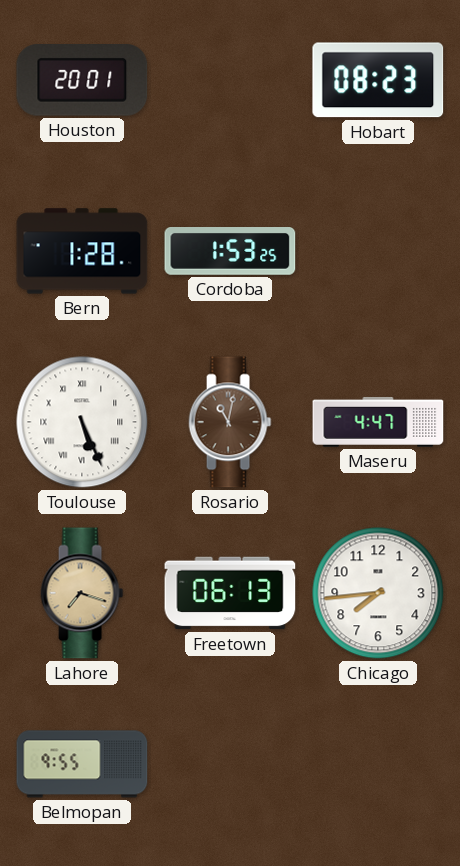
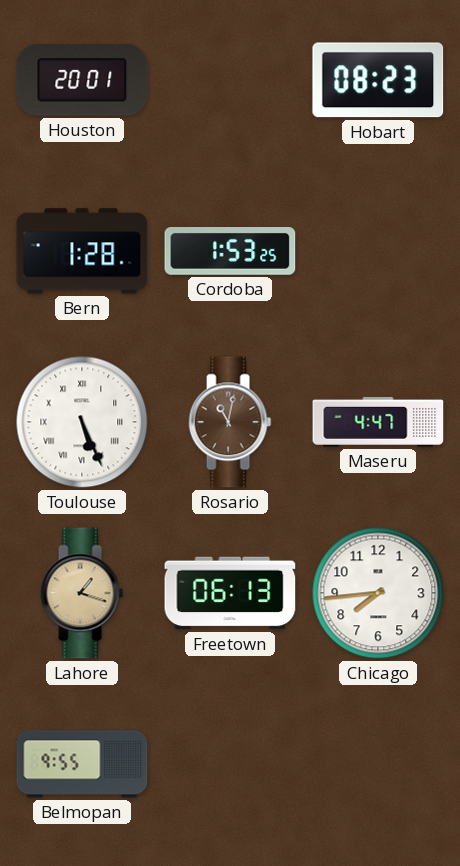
Lahore: 7:18 -> 1:18
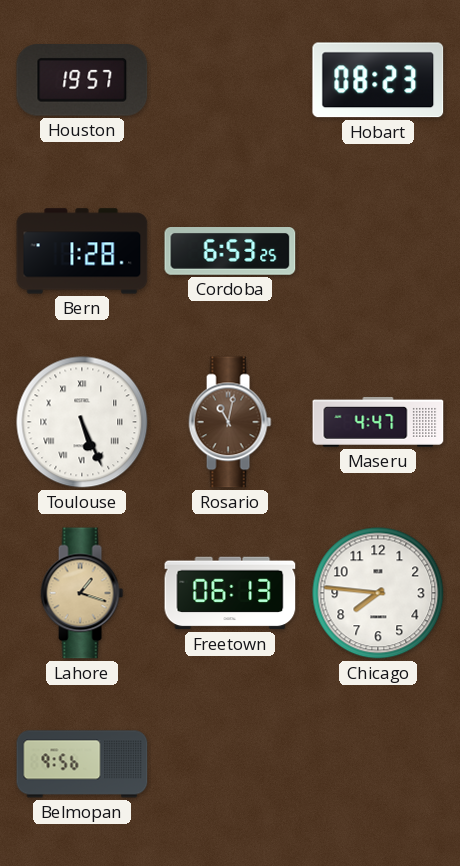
Houston: 20:01 -> 19:57
Cordoba: 1:53 -> 6:53
Chicago: 7:44 -> 7:46
Belmopan: 9:55 -> 9:56
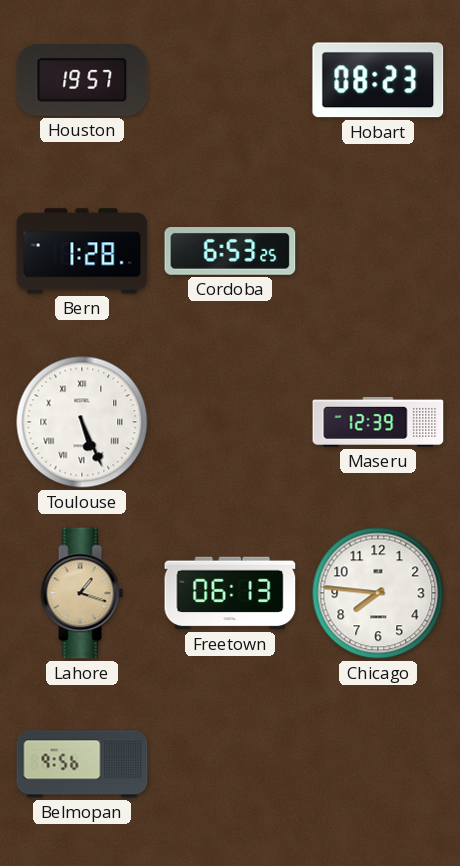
Rosario: 11:02 -> none
Maseru: 4:47 -> 12:39
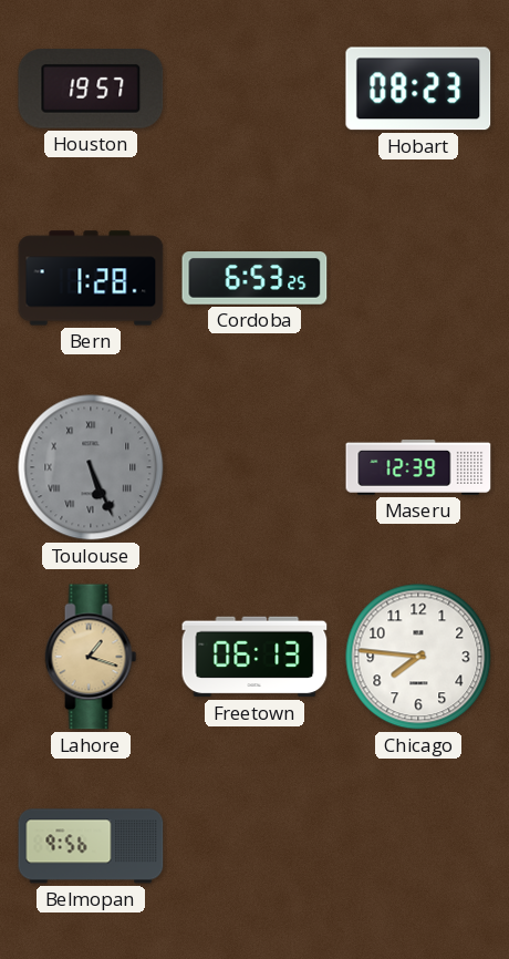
Toulouse dial: white -> grey
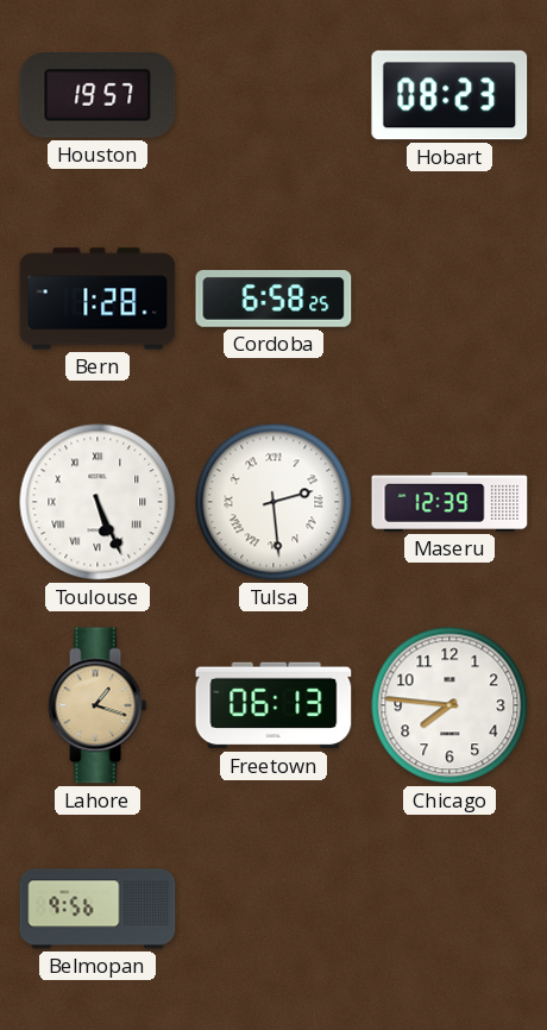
Cordoba: 6:53 -> 6:58
Toulouse dial: grey -> white
Tulsa: none -> 2:29
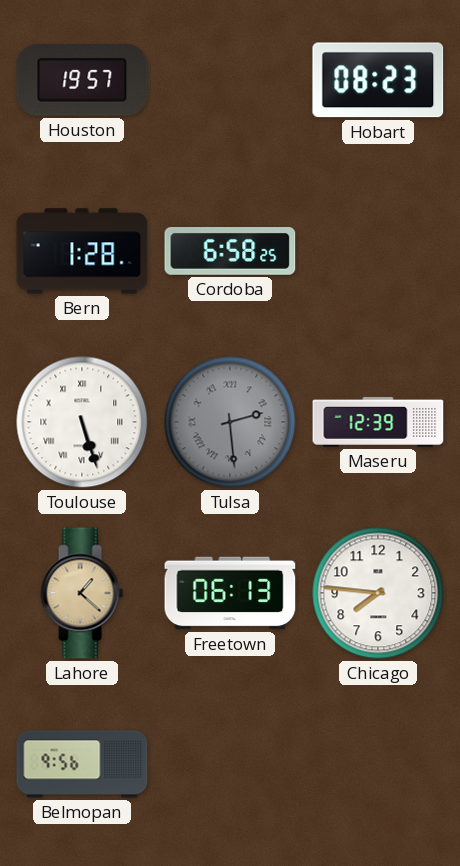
Toulouse: 5:26 -> 5:27
Tulsa dial: white -> grey
Lahore: 1:18 -> 1:22
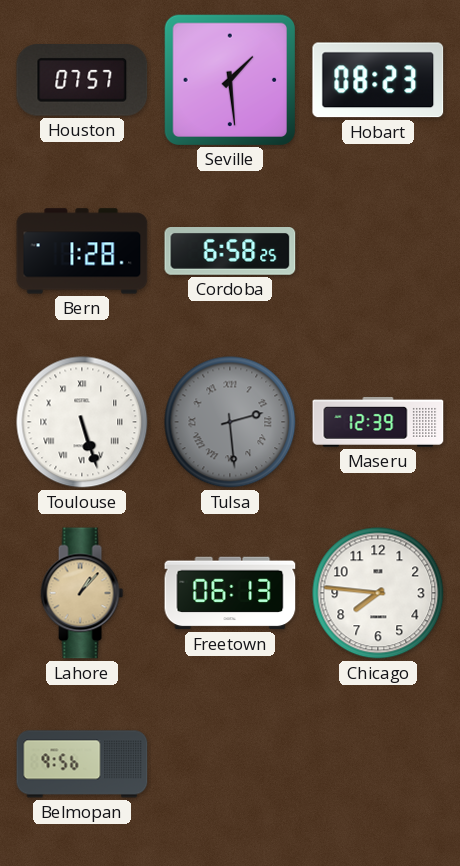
Houston: 19:57 -> 07:57
Seville: none -> 1:29
Lahore: 1:22 -> 1:07
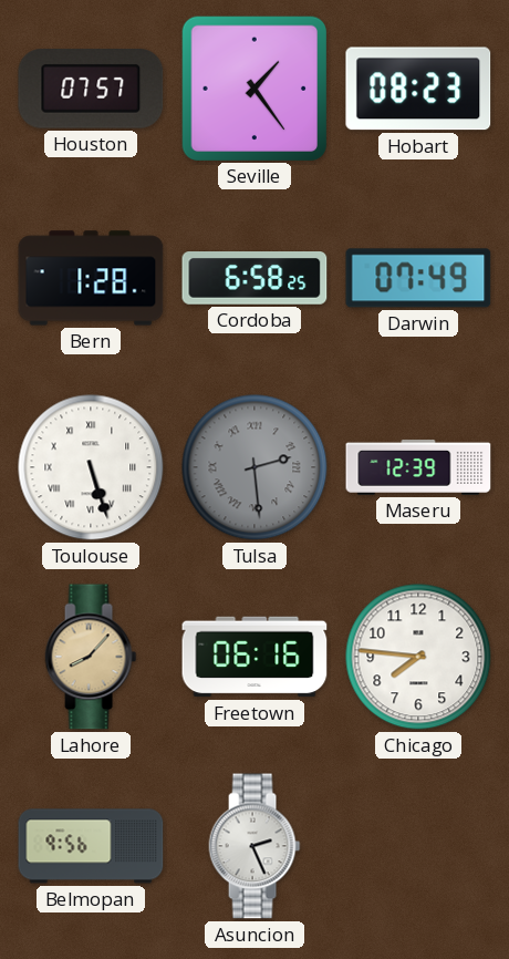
Seville: 1:29 -> 1:24
Darwin: none -> 07:49
Lahore: 1:07 -> 8:07
Freetown: 06:13 -> 06:16
Asuncion: none -> 2:26
